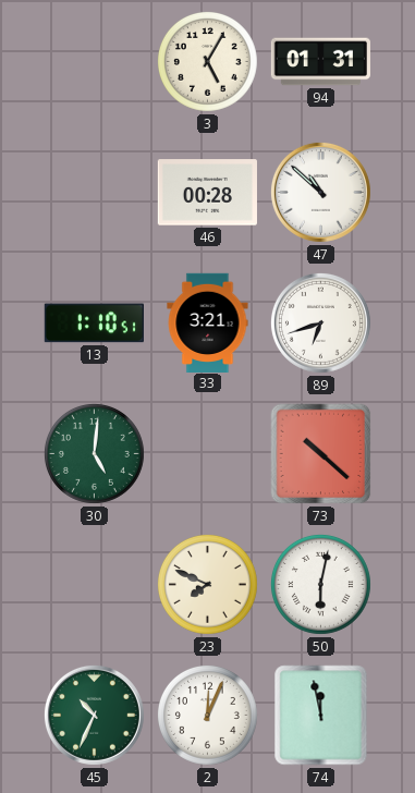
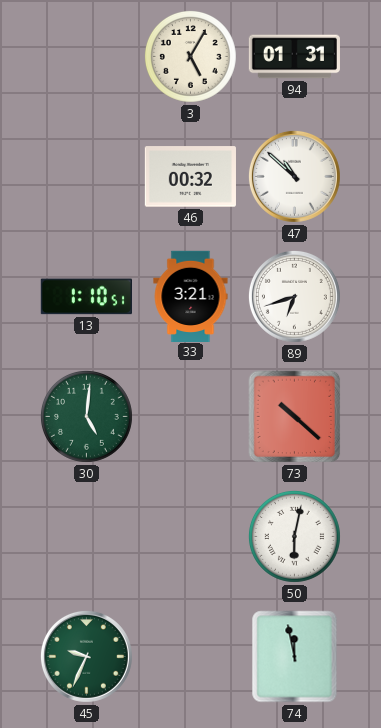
46: 00:28 -> 00:32
23: 7:49 -> none
45: 10:34 -> 9:34
2: 12:04 -> none
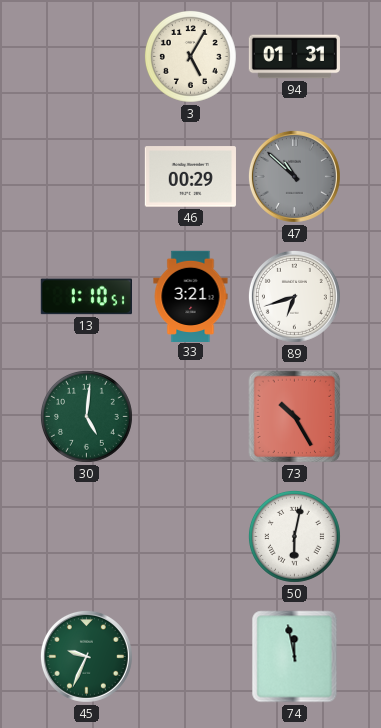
46: 00:32 -> 00:29
47 dial: white -> grey
73: 10:22 -> 10:25
